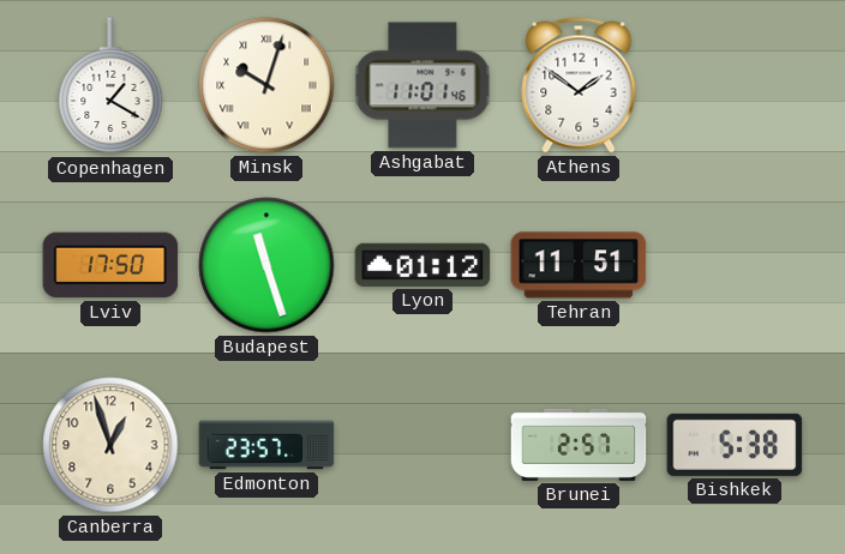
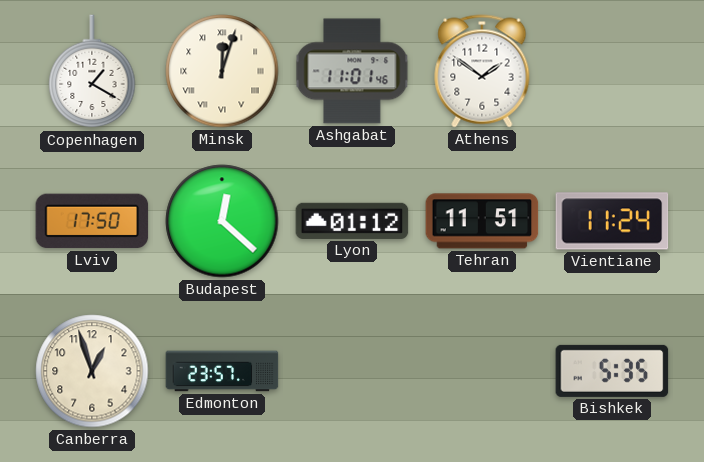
Minsk: 10:03 -> 12:03
Budapest: 11:27 -> 12:22
Vientiane: none -> 11:24
Brunei: 2:57 -> none
Bishkek: 5:38 -> 5:35
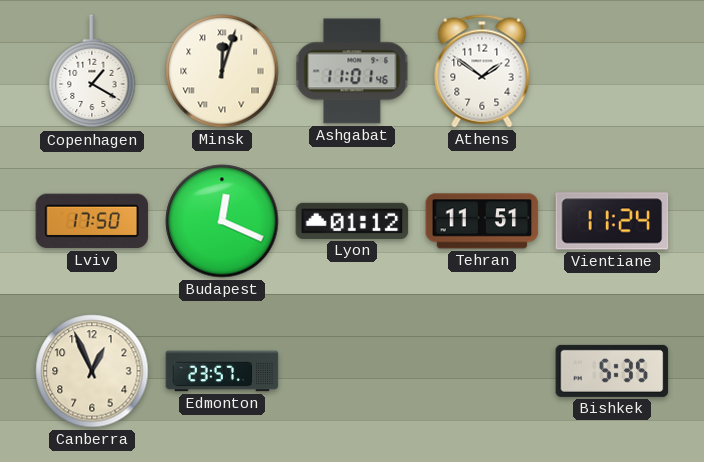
Budapest: 12:22 -> 12:19
Canberra: 12:57 -> 12:56
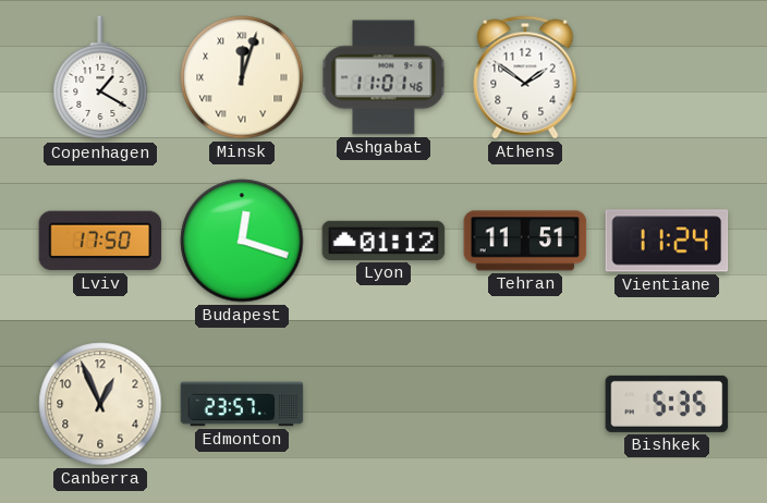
Budapest: 12:19 -> 12:18
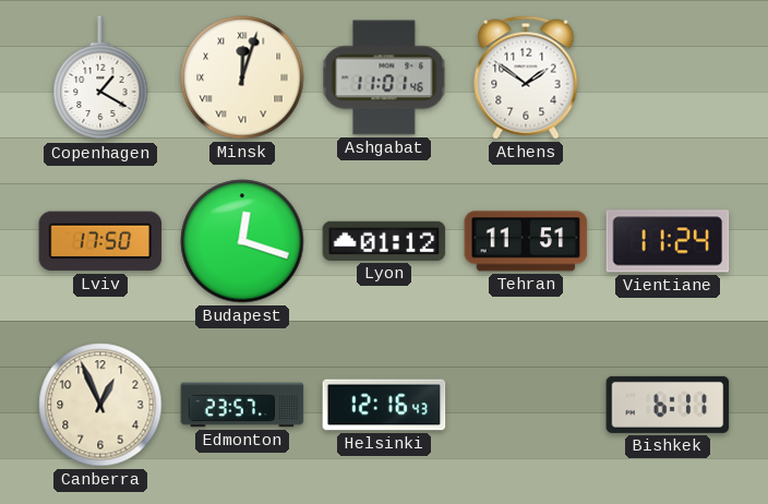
Helsinki: none -> 12:16
Bishkek: 5:35 -> 6:11
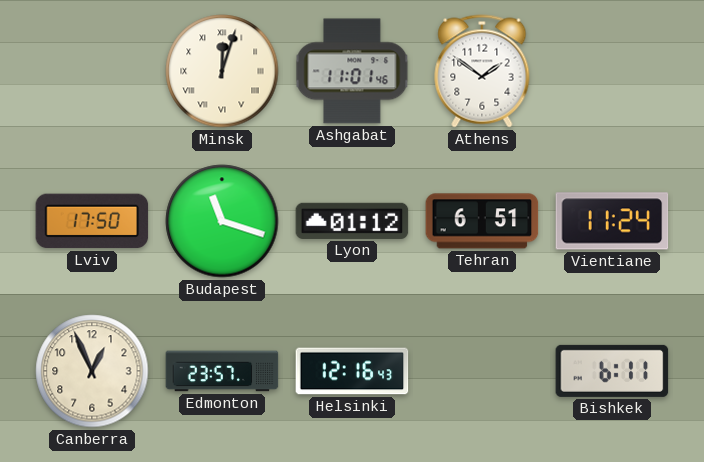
Copenhagen: 1:20 -> none
Budapest: 12:18 -> 11:18
Tehran: 11:51 -> 6:51
